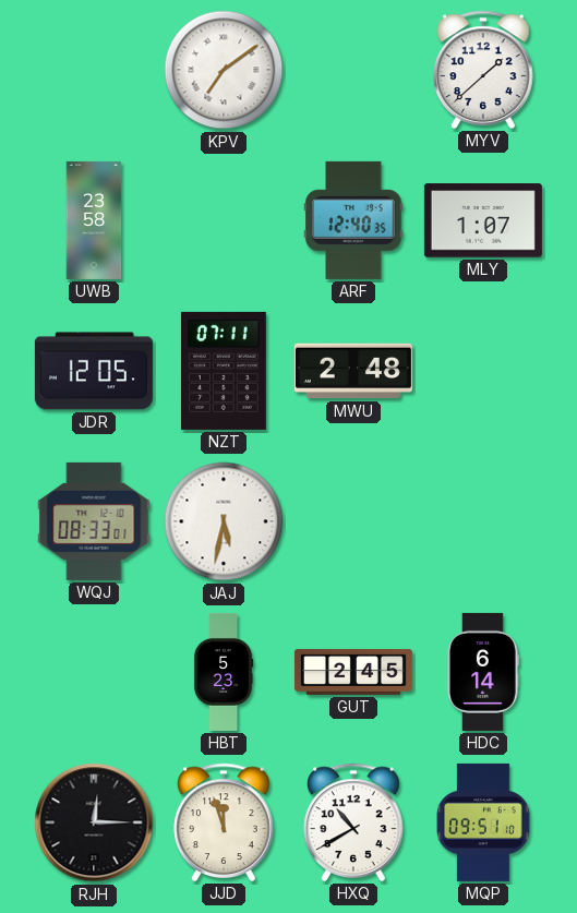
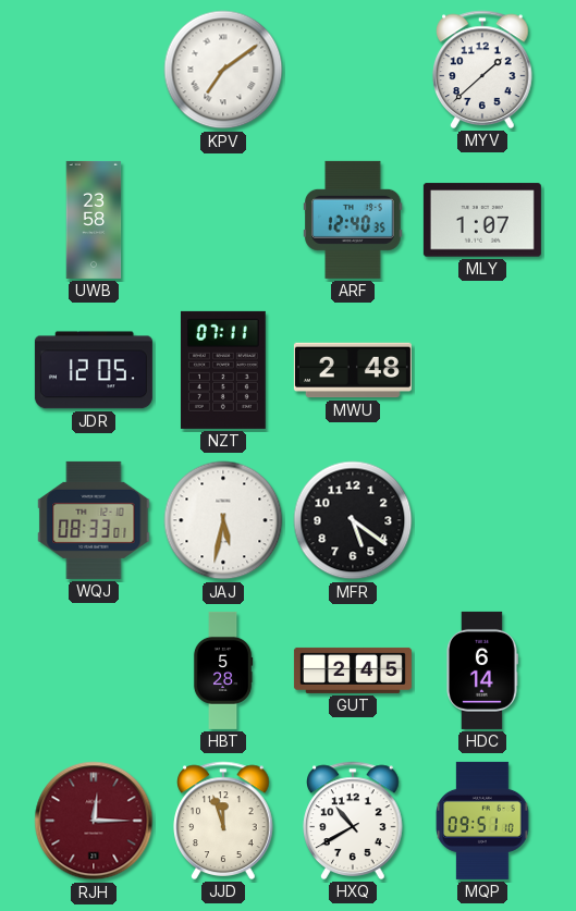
MFR: none -> 5:21
HBT: 5:23 -> 5:28
RJH dial: black -> burgundy
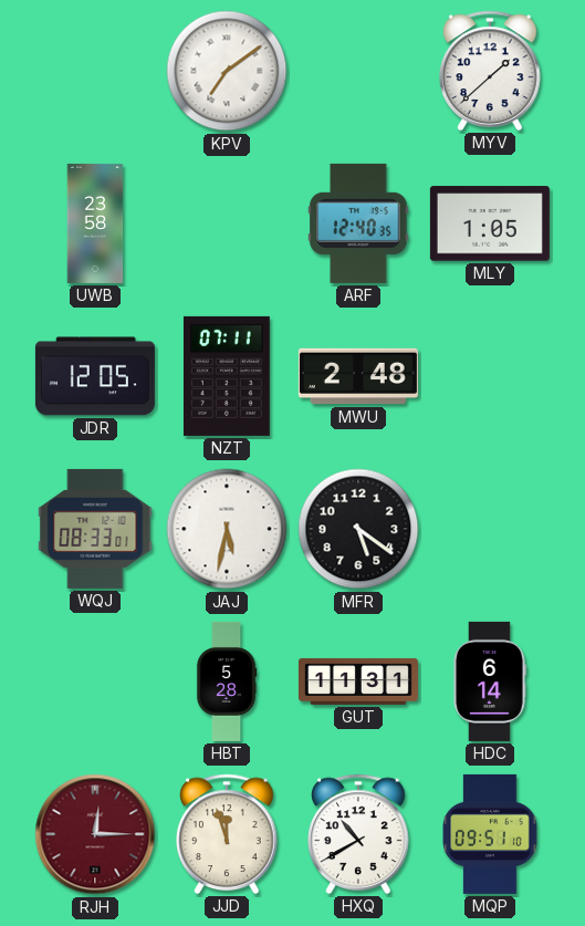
MLY: 1:07 -> 1:05
GUT: 2:45 -> 11:31
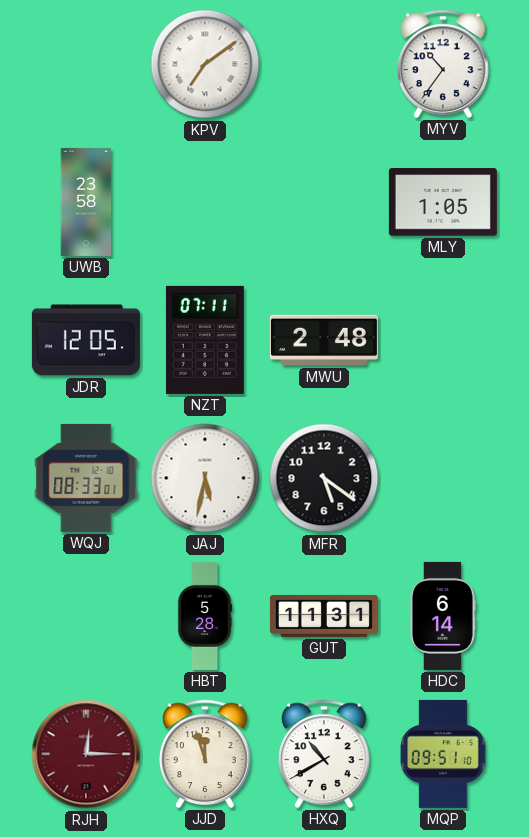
MYV: 1:38 -> 10:36
ARF: 12:40 -> none
